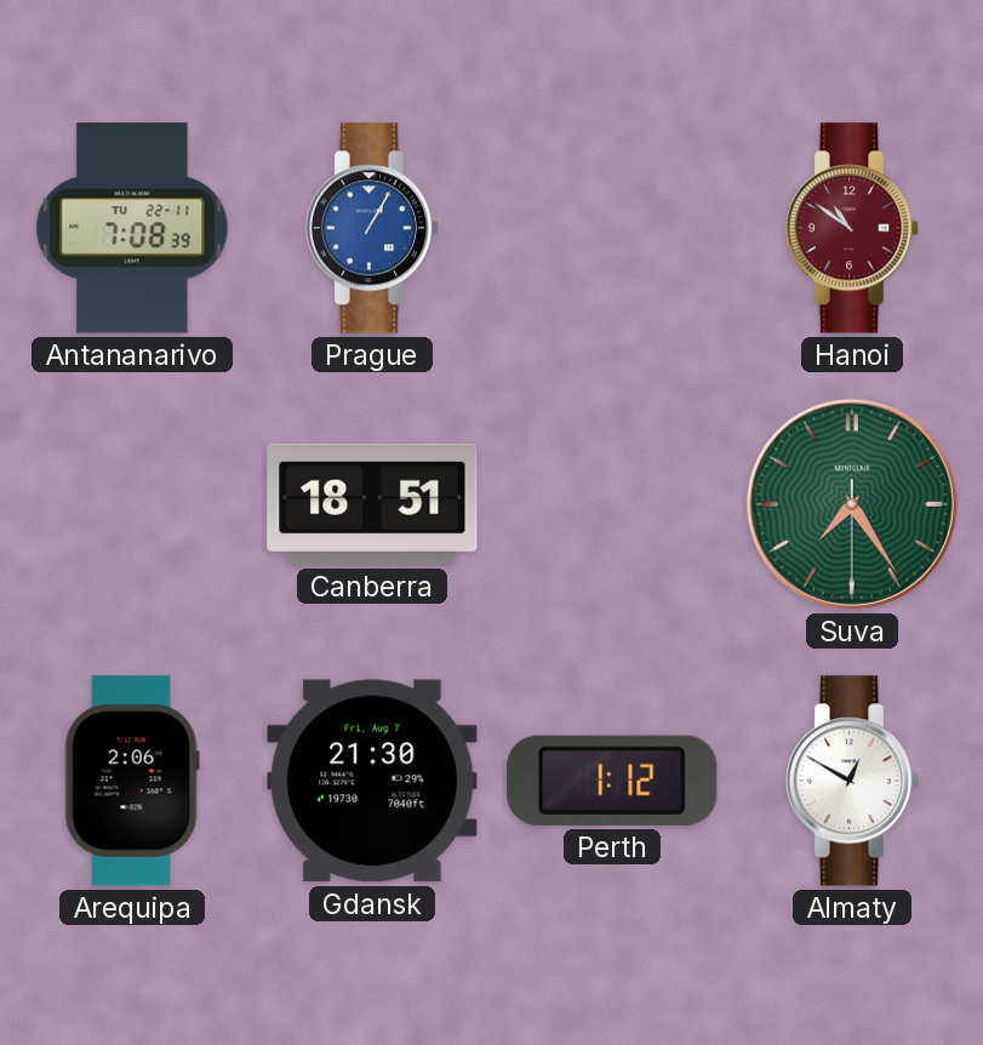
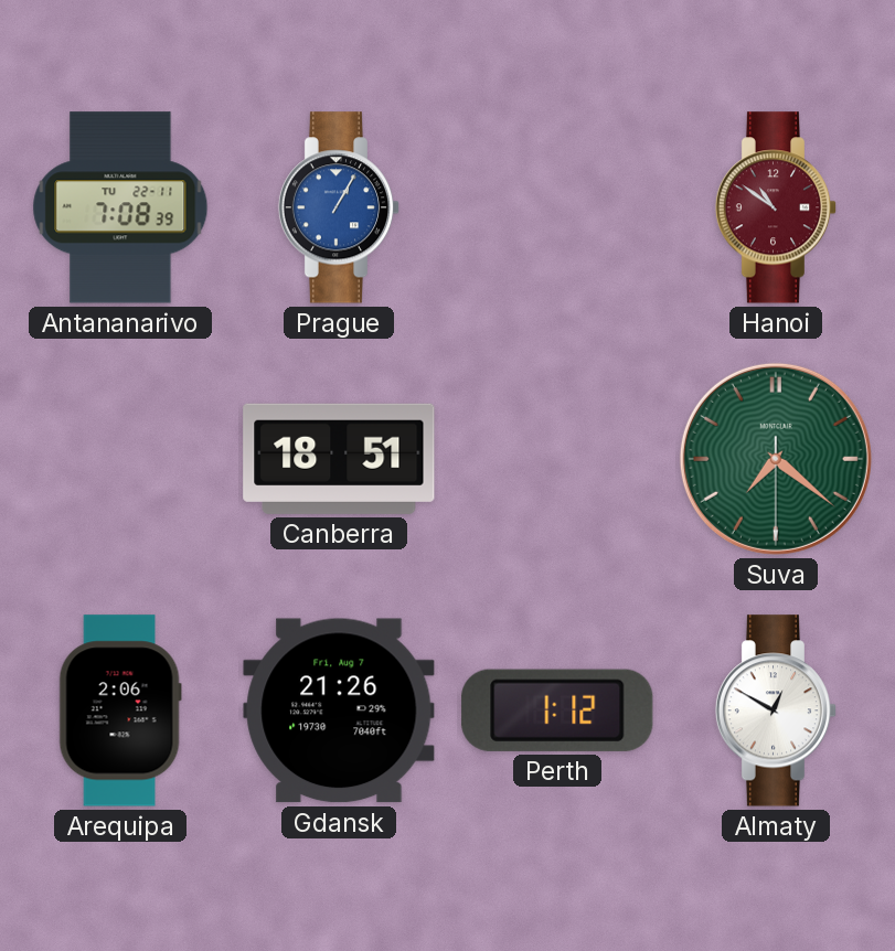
Suva: 7:24 -> 7:21
Gdansk: 21:30 -> 21:26
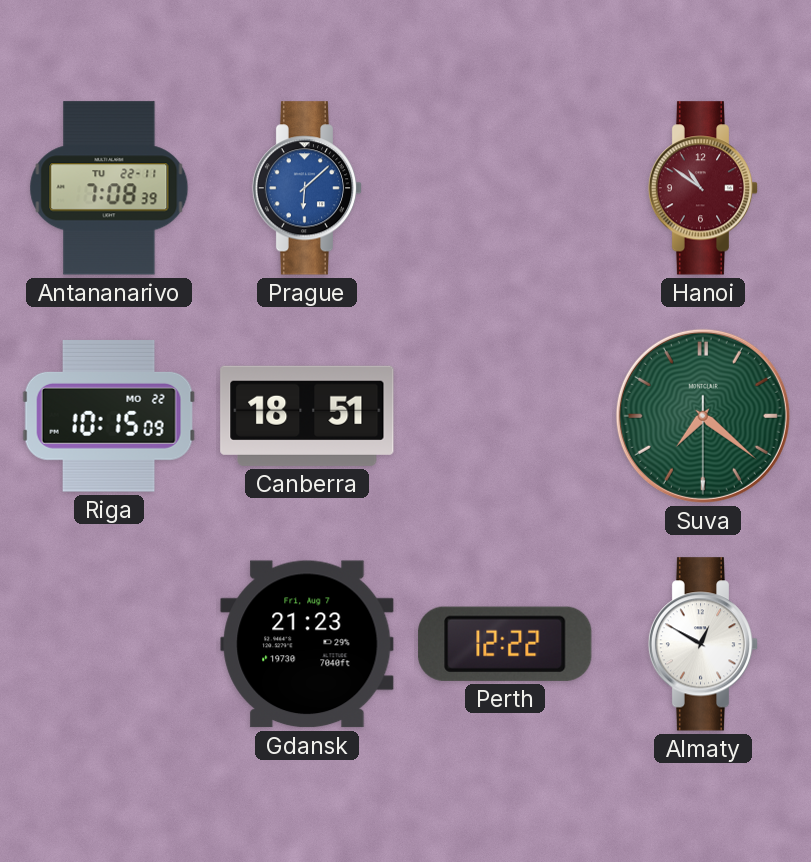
Prague: 1:05 -> 6:08
Riga: none -> 10:15
Arequipa: 2:06 -> none
Gdansk: 21:26 -> 21:23
Perth: 1:12 -> 12:22
